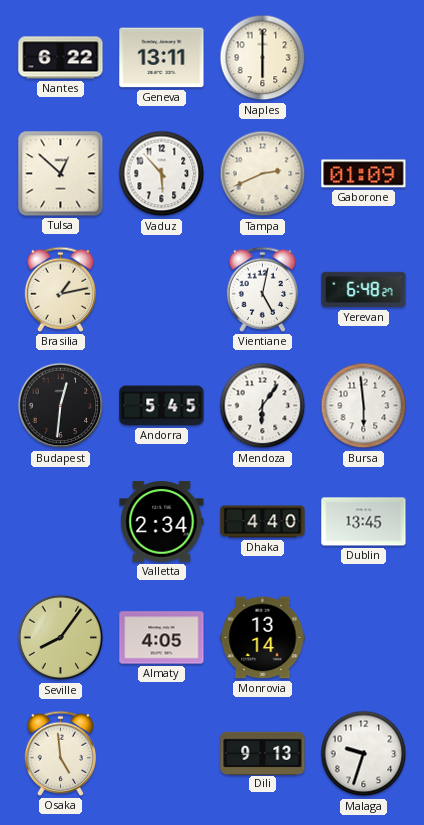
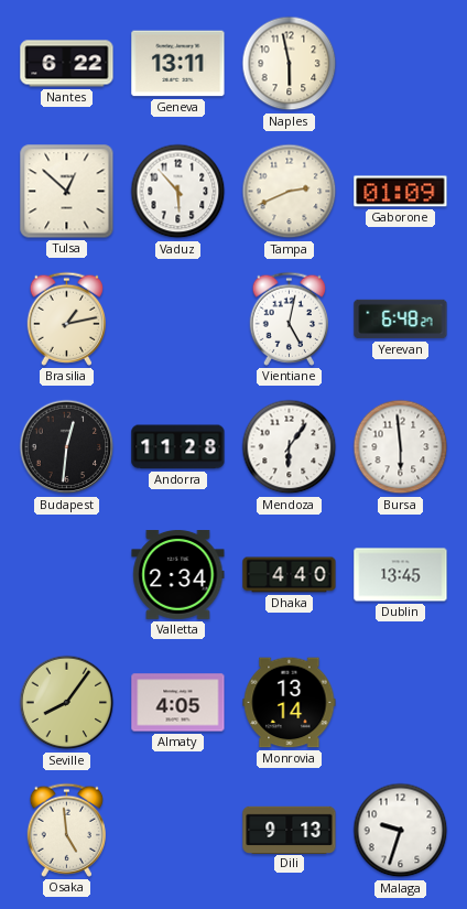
Naples: 6:00 -> 5:58
Andorra: 5:45 -> 11:28
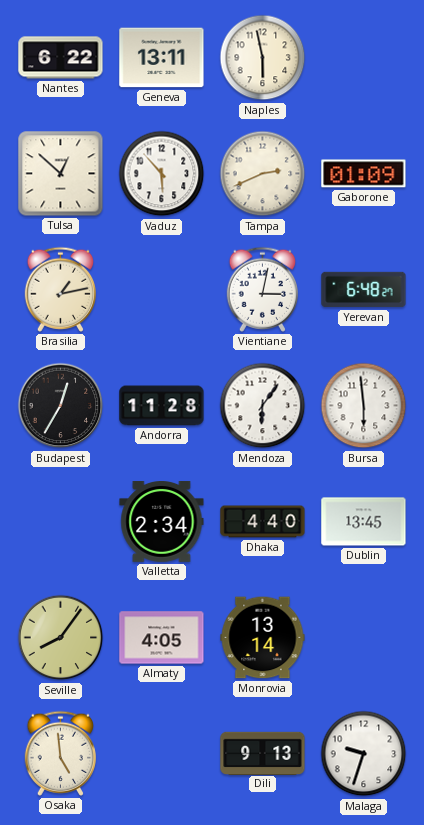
Vientiane: 5:02 -> 3:02
Budapest: 12:31 -> 12:35
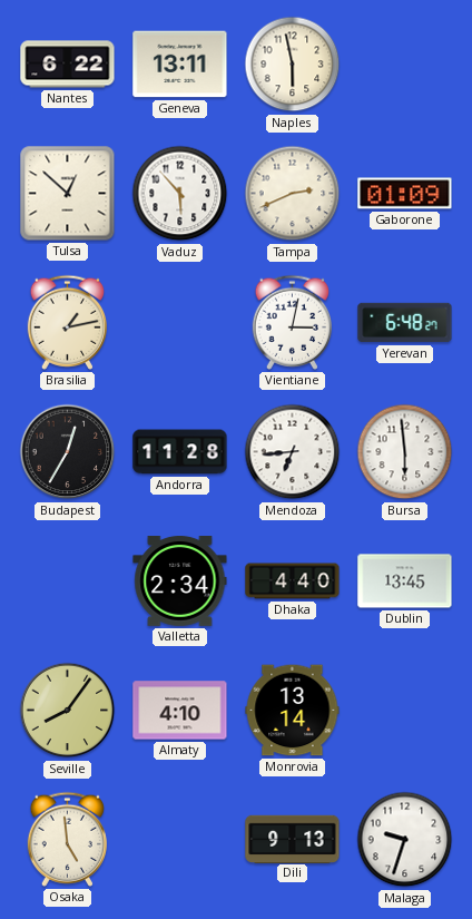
Mendoza: 6:06 -> 6:44
Almaty: 4:05 -> 4:10
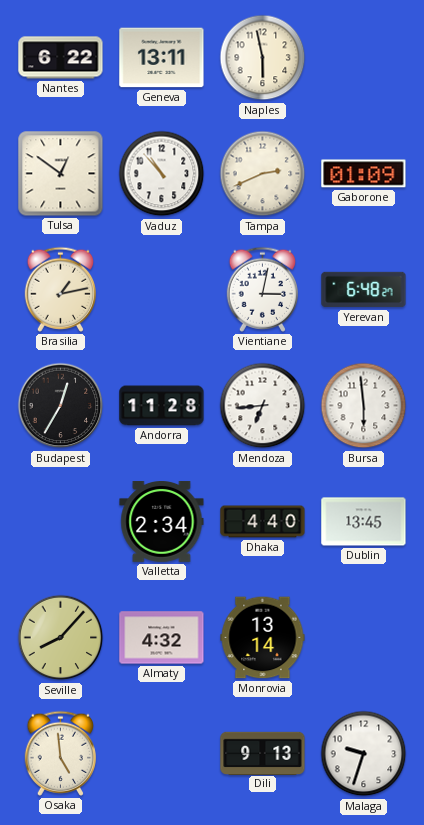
Tulsa: 12:52 -> 12:51
Vaduz: 5:53 -> 10:53
Seville: 8:06 -> 8:07
Almaty: 4:10 -> 4:32
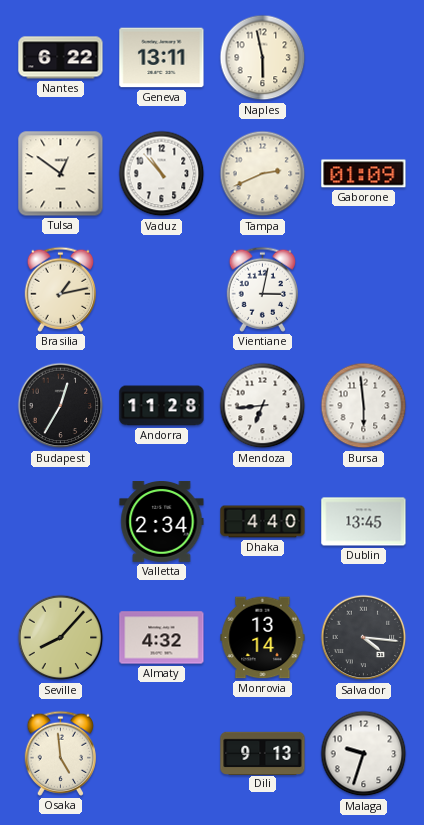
Yerevan: 6:48 -> none
Salvador: none -> 4:16
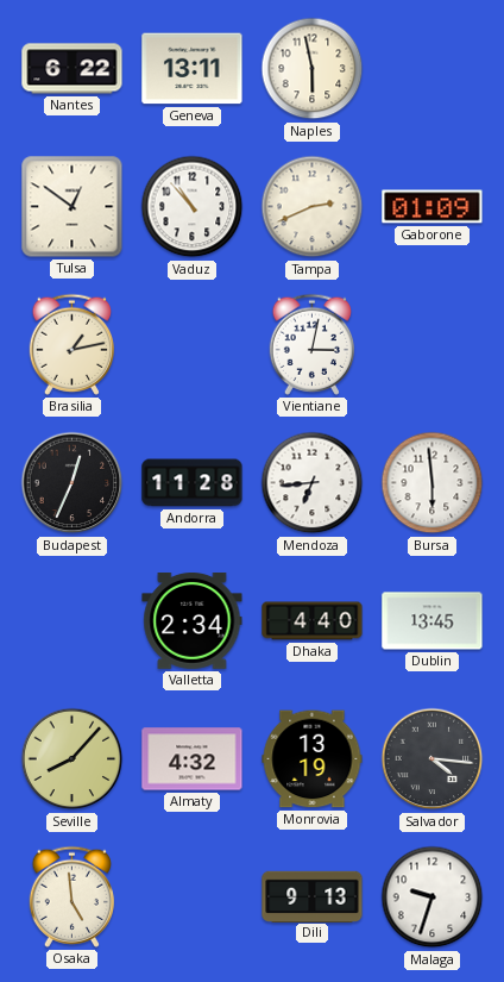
Budapest: 12:35 -> 12:34
Monrovia: 13:14 -> 13:19
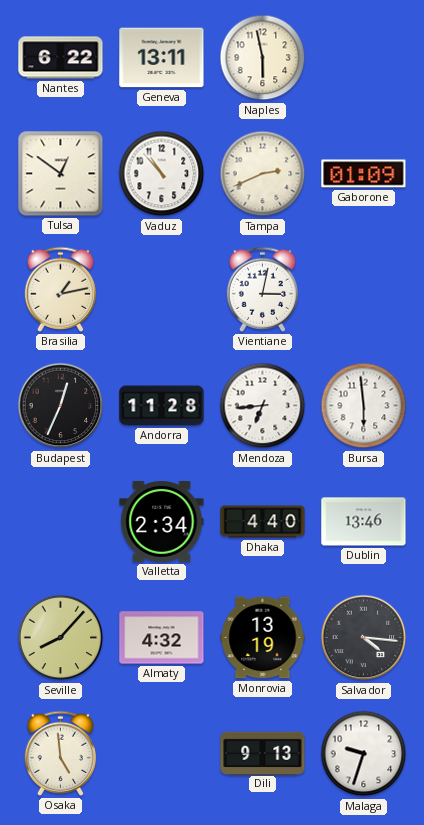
Dublin: 13:45 -> 13:46
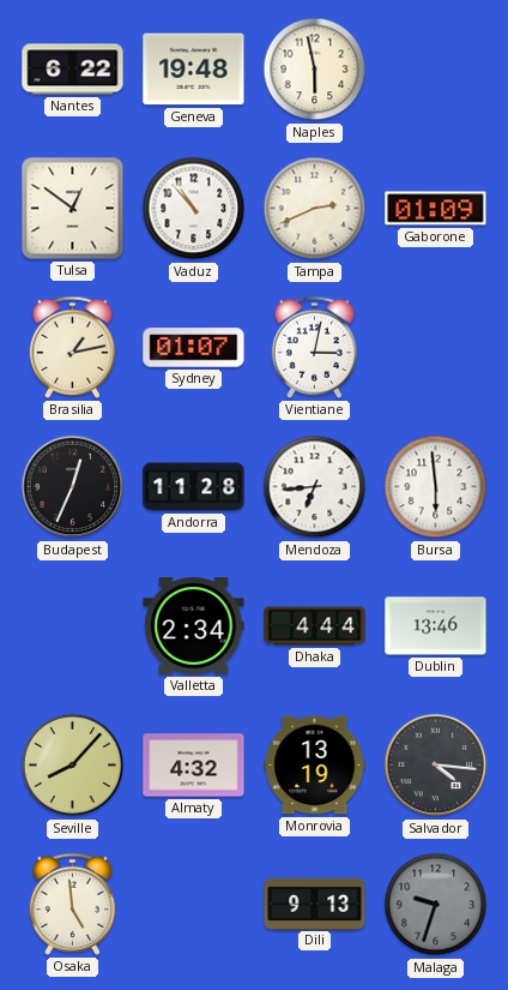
Geneva: 13:11 -> 19:48
Sydney: none -> 01:07
Dhaka: 4:40 -> 4:44
Malaga dial: white -> grey
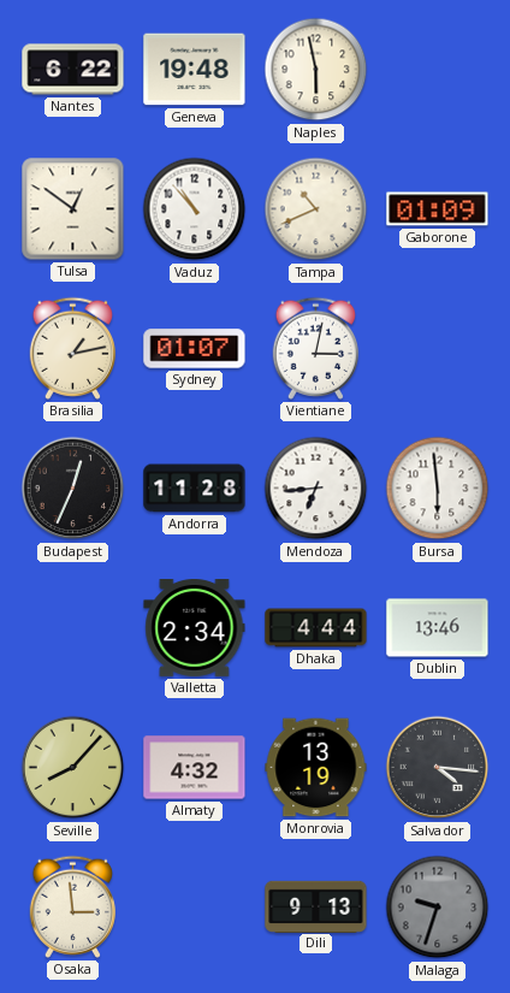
Tampa: 2:41 -> 10:41
Osaka: 4:59 -> 2:59
